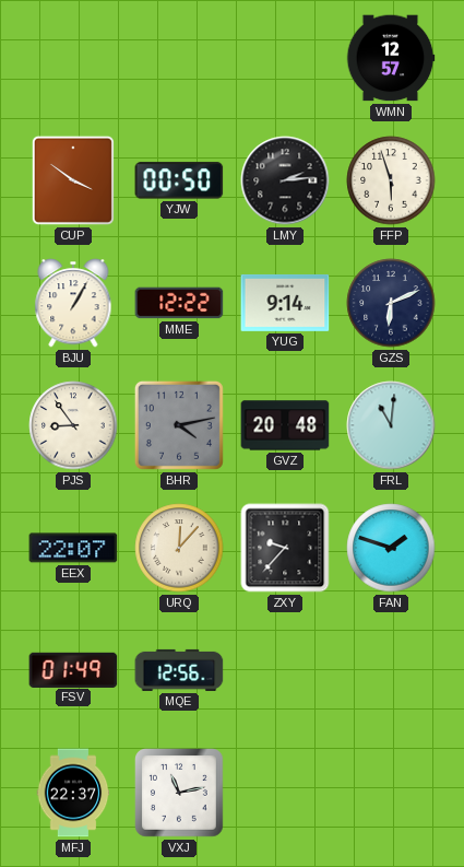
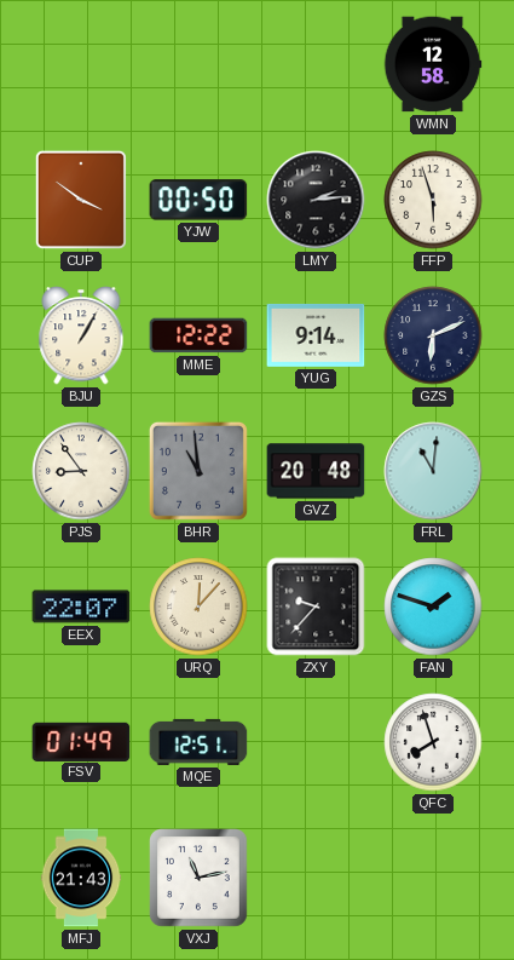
WMN: 12:57 -> 12:58
BHR: 4:13 -> 10:59
MQE: 12:56 -> 12:51
QFC: none -> 7:57
MFJ: 22:37 -> 21:43
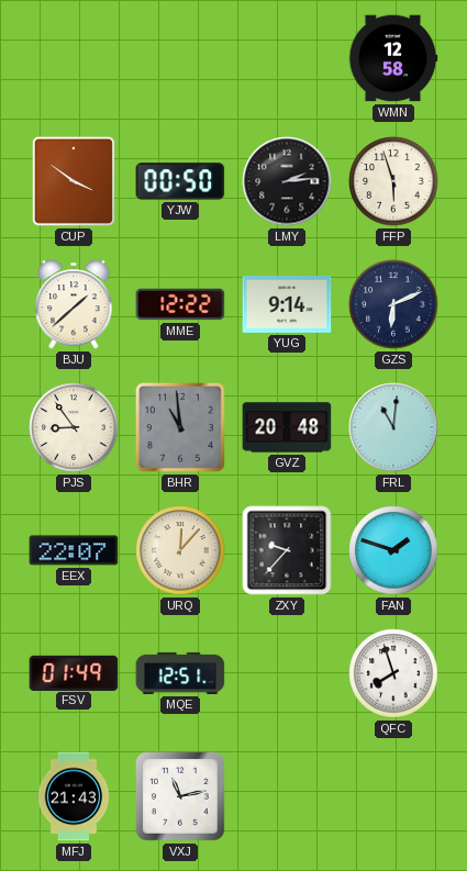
BJU: 1:05 -> 1:38
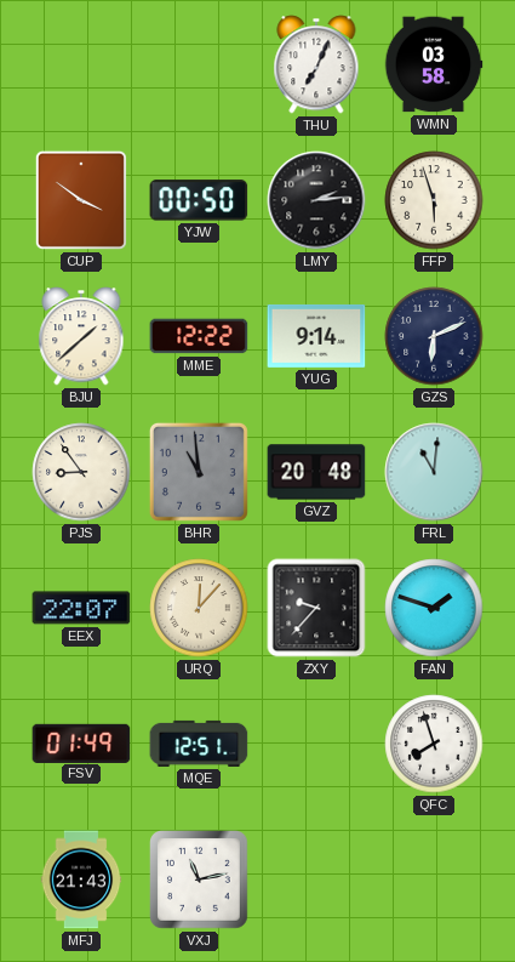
THU: none -> 7:04
WMN: 12:58 -> 03:58
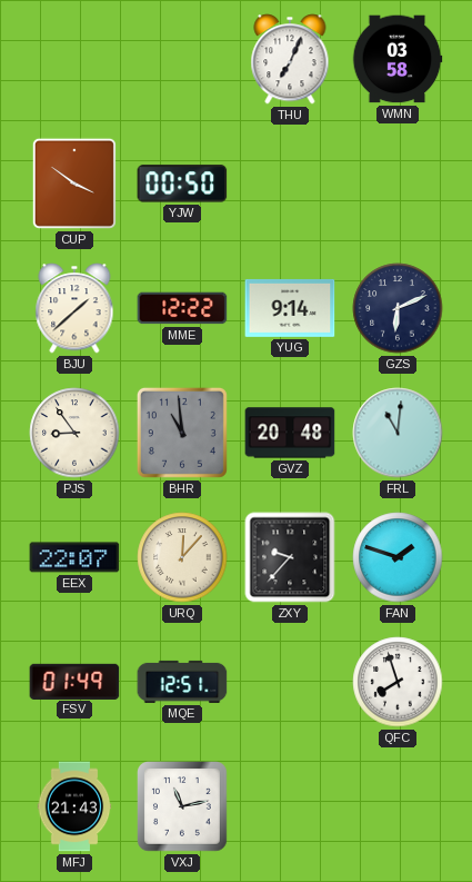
LMY: 2:14 -> none
FFP: 5:57 -> none
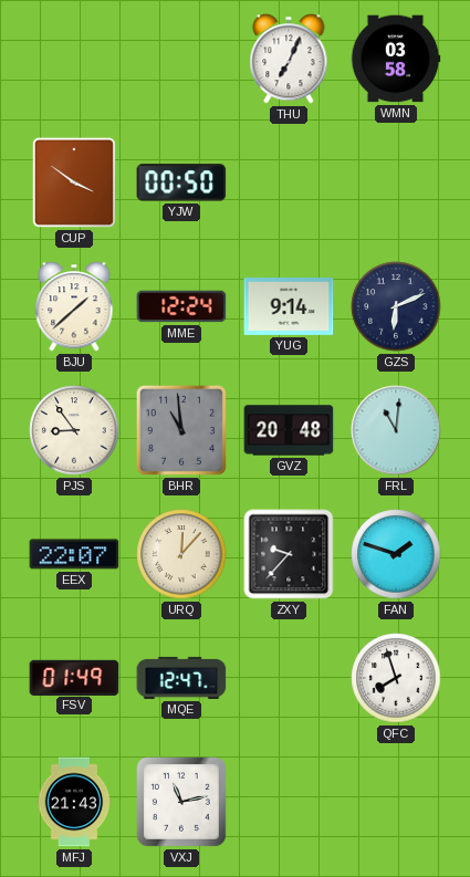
MME: 12:22 -> 12:24
MQE: 12:51 -> 12:47
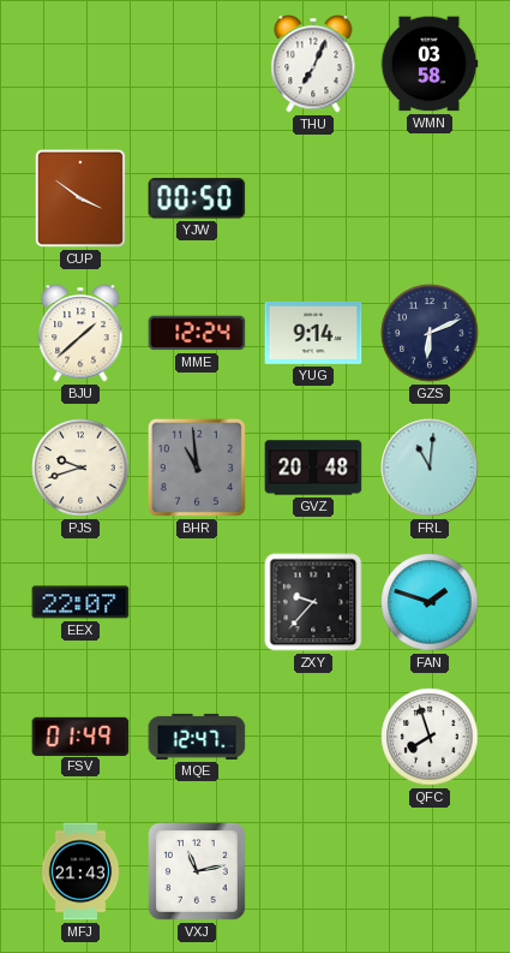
PJS: 8:54 -> 9:42
URQ: 12:07 -> none
